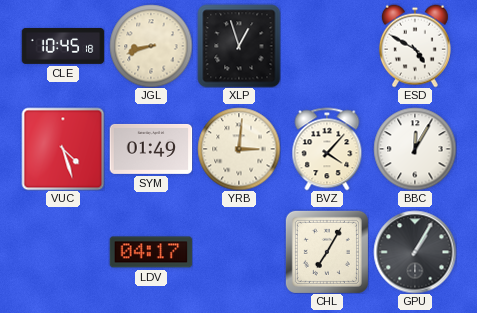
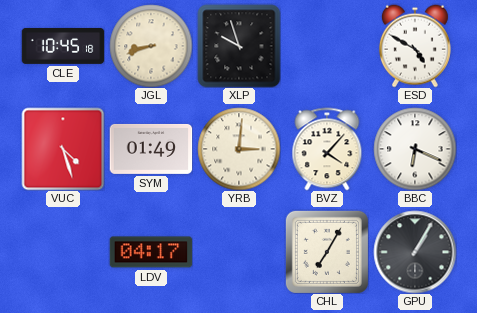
XLP: 12:57 -> 9:57
BBC: 12:05 -> 6:19
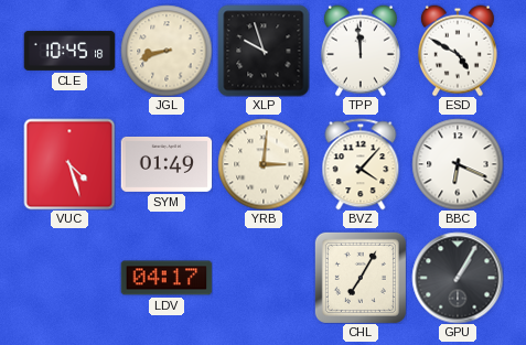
TPP: none -> 11:59
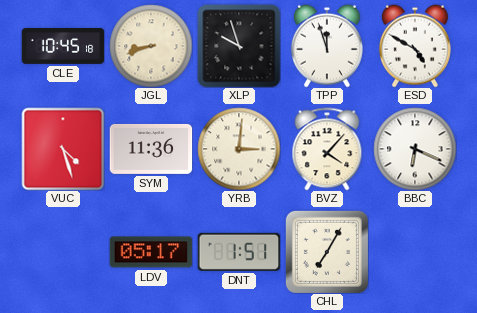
TPP: 11:59 -> 11:57
SYM: 01:49 -> 11:36
LDV: 04:17 -> 05:17
DNT: none -> 1:51
GPU: 1:05 -> none
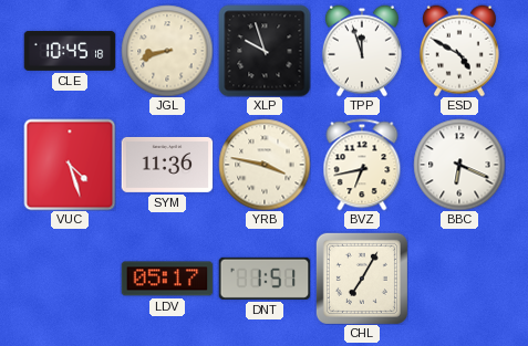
YRB: 3:01 -> 3:47
BVZ: 4:07 -> 6:43
